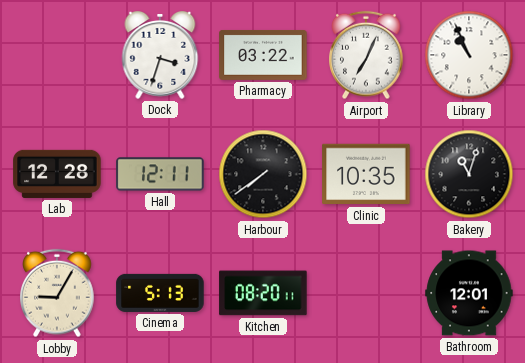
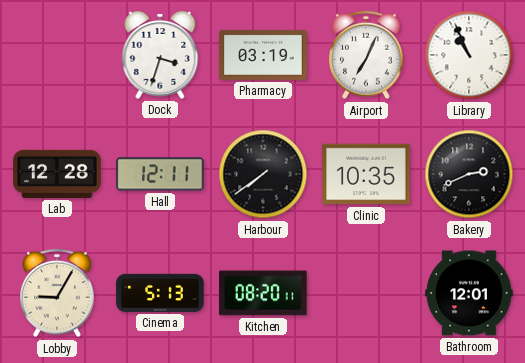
Pharmacy: 03:22 -> 03:19
Bakery: 11:03 -> 2:41
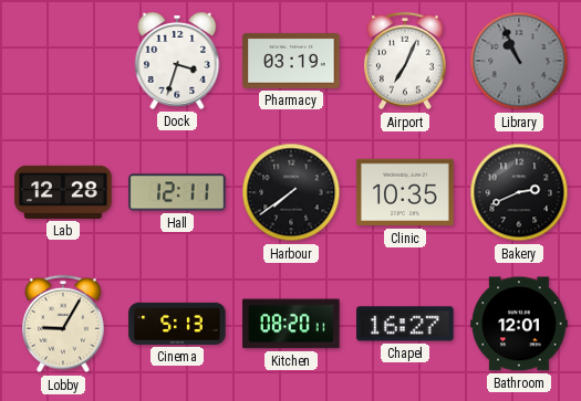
Library dial: white -> grey
Chapel: none -> 16:27
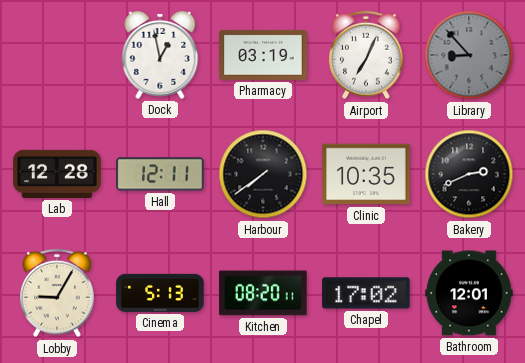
Dock: 3:33 -> 12:58
Library: 10:56 -> 8:53
Chapel: 16:27 -> 17:02
